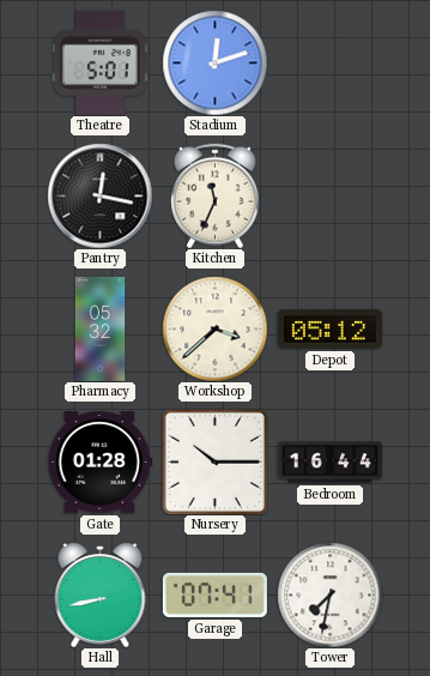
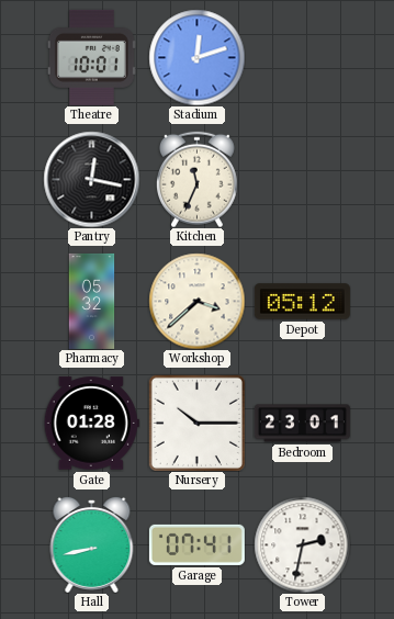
Theatre: 5:01 -> 10:01
Bedroom: 16:44 -> 23:01
Tower: 7:32 -> 2:32
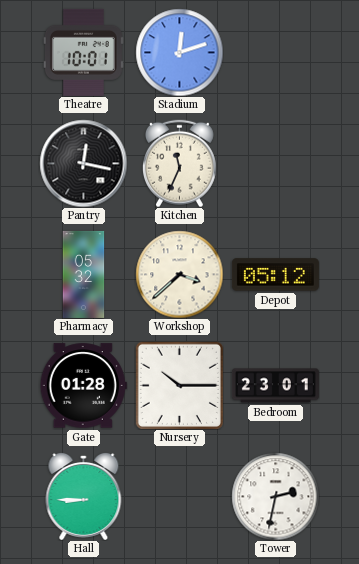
Hall: 8:43 -> 8:45
Garage: 07:41 -> none
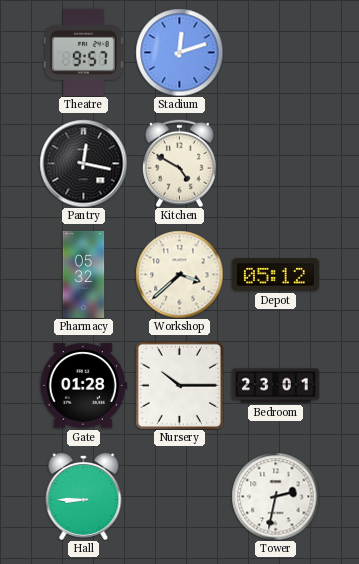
Theatre: 10:01 -> 9:57
Kitchen: 11:34 -> 4:50
